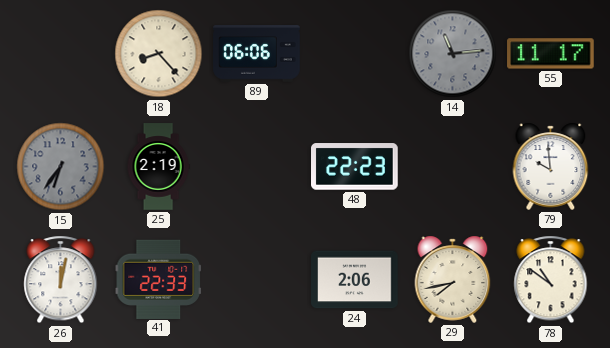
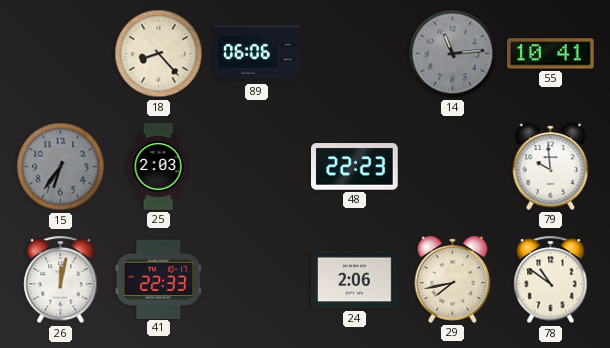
55: 11:17 -> 10:41
25: 2:19 -> 2:03
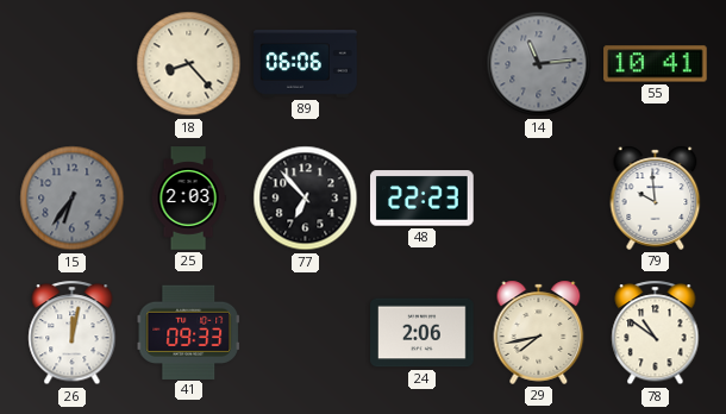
77: none -> 6:53
41: 22:33 -> 09:33
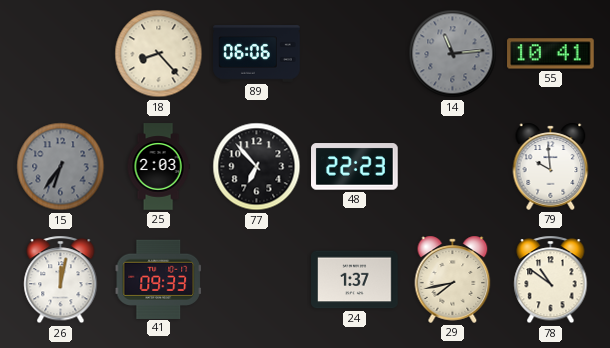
24: 2:06 -> 1:37
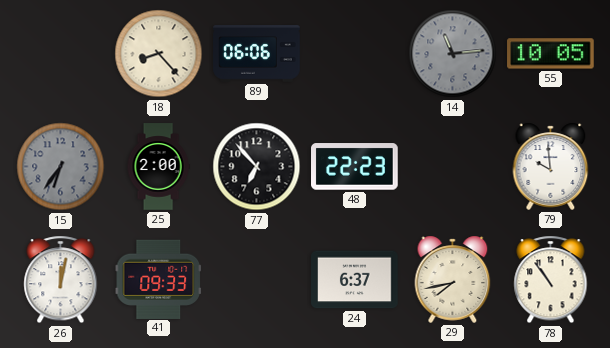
55: 10:41 -> 10:05
25: 2:03 -> 2:00
24: 1:37 -> 6:37
78: 10:51 -> 10:54
